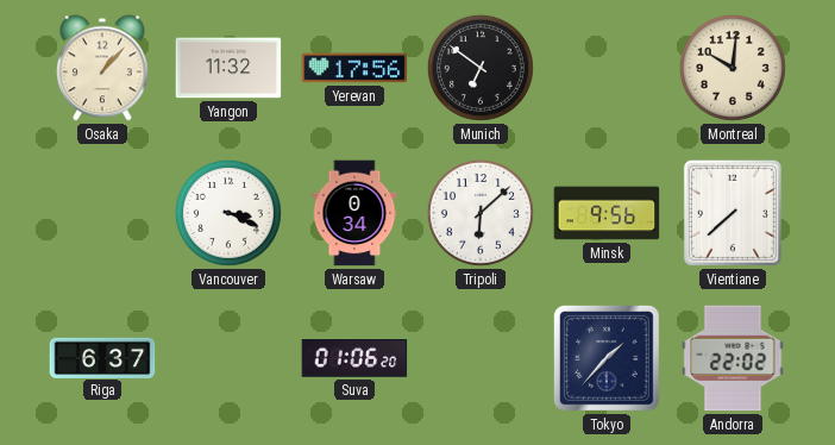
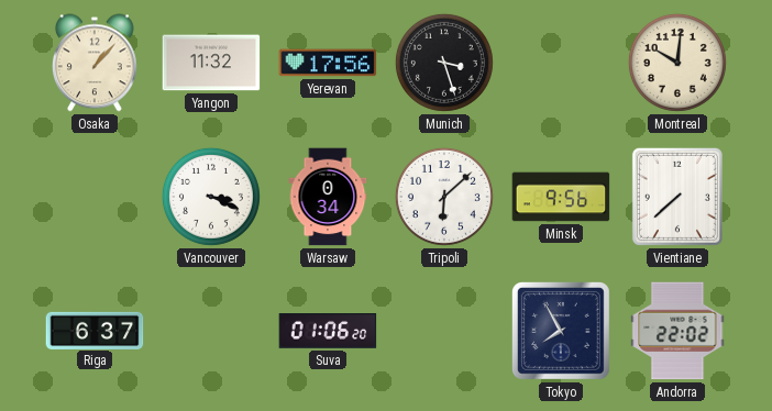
Munich: 6:51 -> 3:27
Tokyo: 1:37 -> 7:55
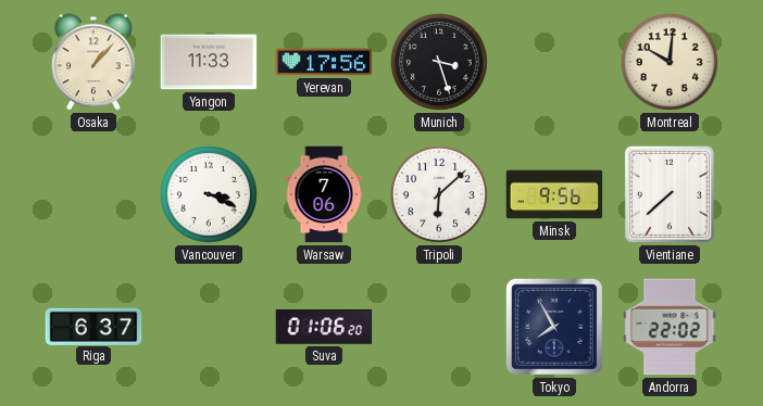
Yangon: 11:32 -> 11:33
Warsaw: 0:34 -> 7:06
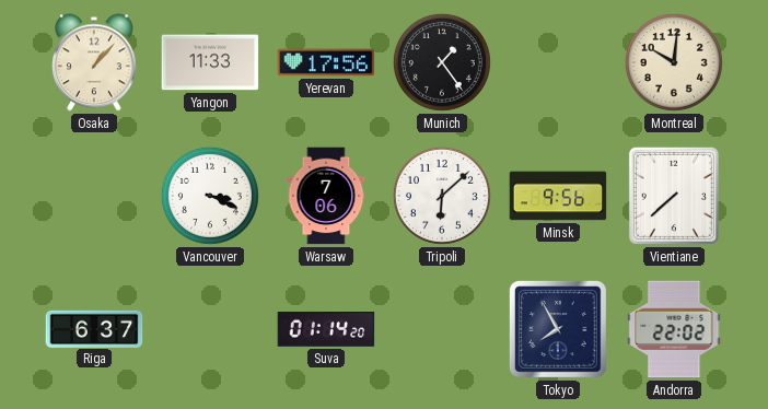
Munich: 3:27 -> 1:24
Suva: 01:06 -> 01:14
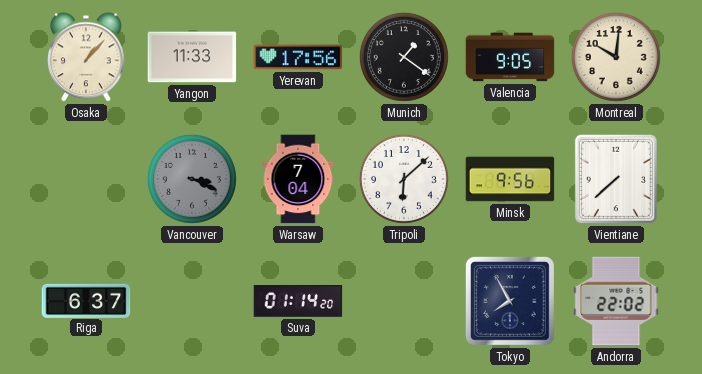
Munich: 1:24 -> 1:21
Valencia: none -> 9:05
Vancouver dial: white -> grey
Warsaw: 7:06 -> 7:04
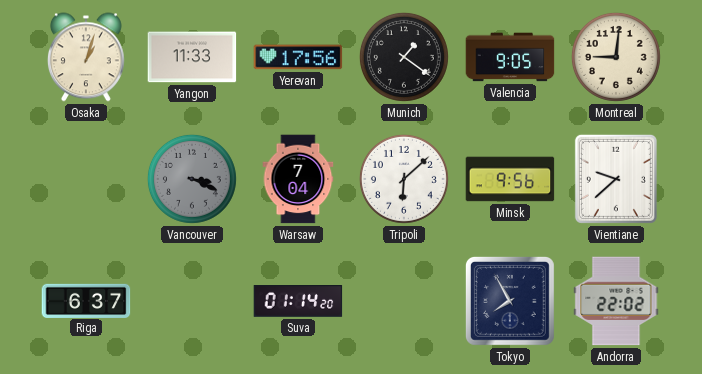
Osaka: 1:07 -> 1:03
Montreal: 10:01 -> 9:01
Vientiane: 7:38 -> 9:38
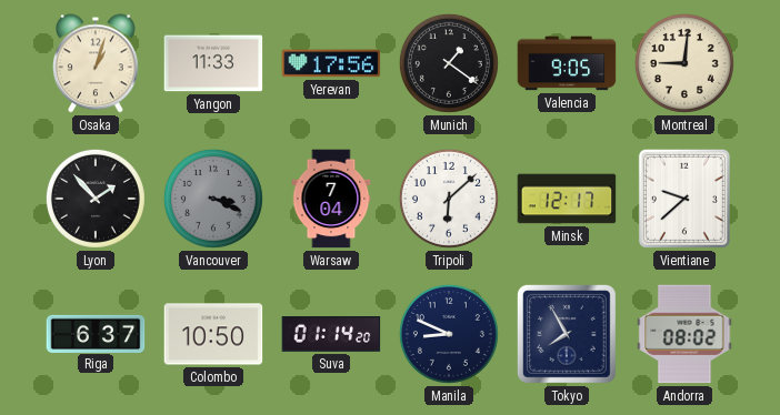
Lyon: none -> 1:53
Minsk: 9:56 -> 12:17
Colombo: none -> 10:50
Manila: none -> 8:49
Andorra: 22:02 -> 08:02
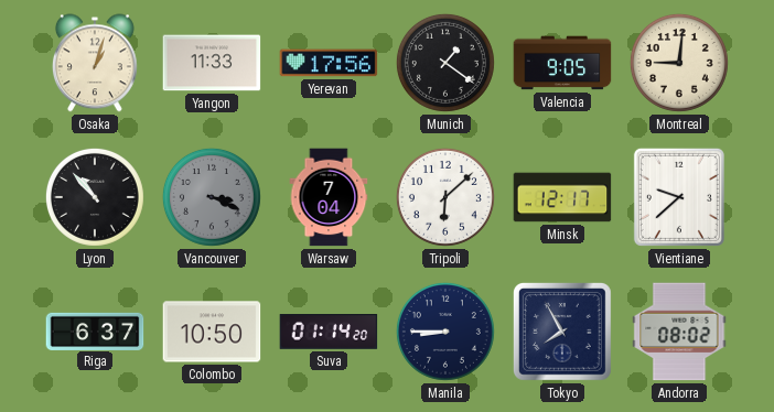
Lyon: 1:53 -> 10:53
Manila: 8:49 -> 8:45
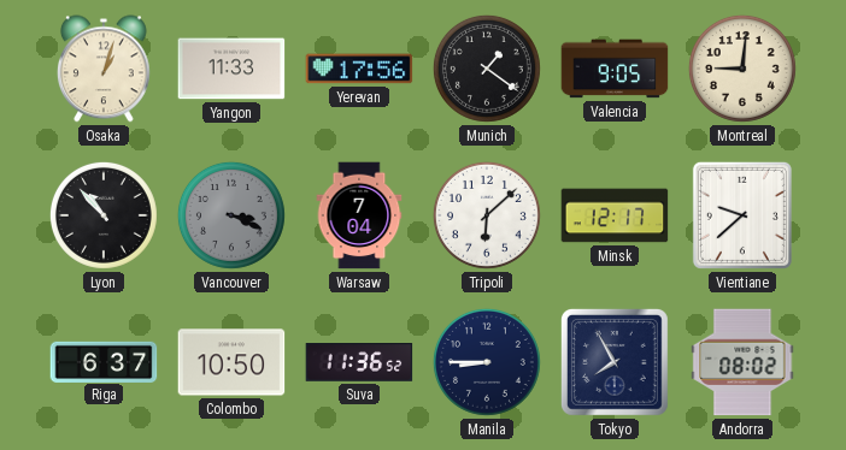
Suva: 01:14 -> 11:36
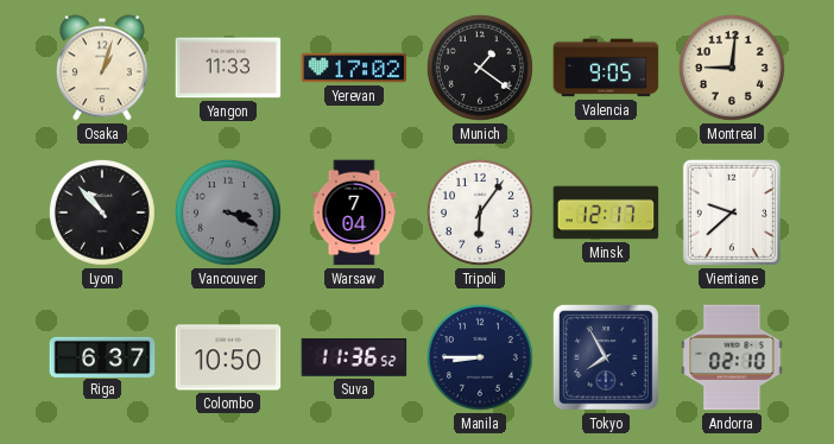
Yerevan: 17:56 -> 17:02
Tripoli: 6:08 -> 6:06
Andorra: 08:02 -> 02:10
